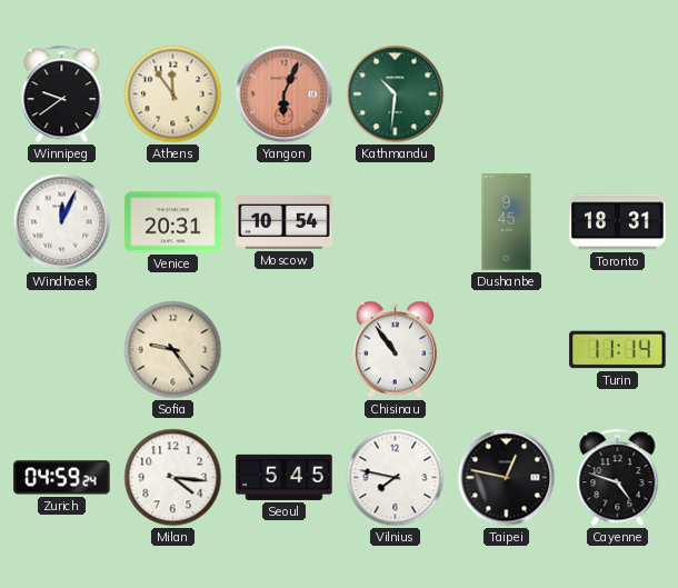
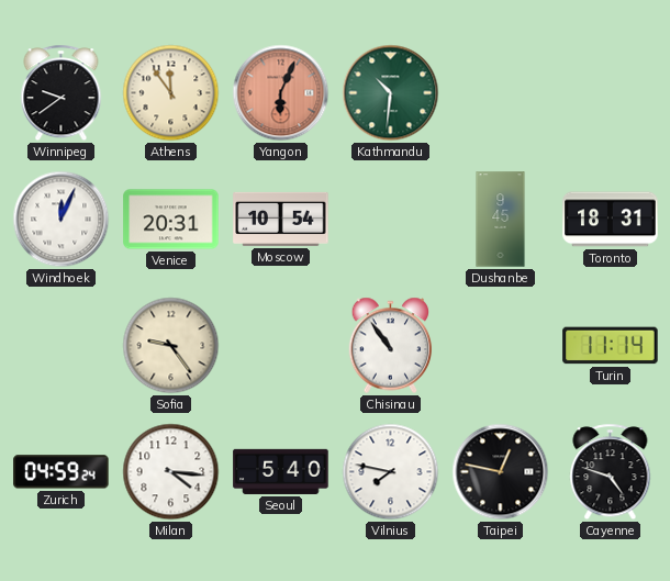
Seoul: 5:45 -> 5:40
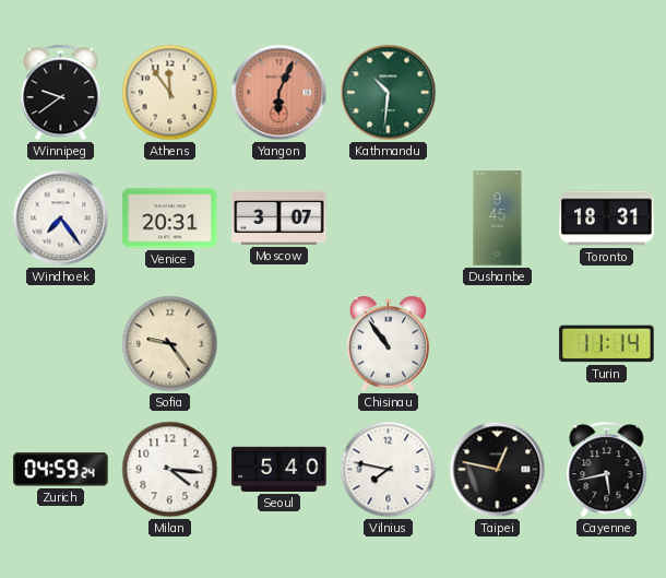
Windhoek: 12:04 -> 7:24
Moscow: 10:54 -> 3:07
Cayenne: 4:48 -> 5:43
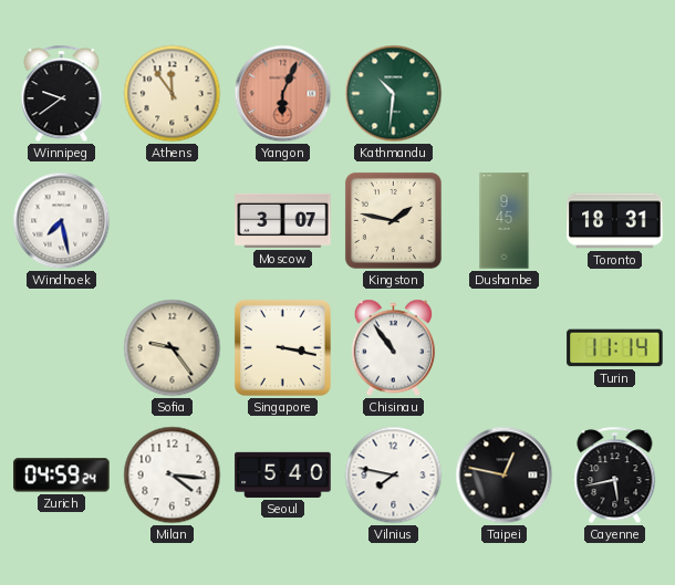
Windhoek: 7:24 -> 7:28
Venice: 20:31 -> none
Kingston: none -> 1:47
Singapore: none -> 3:17
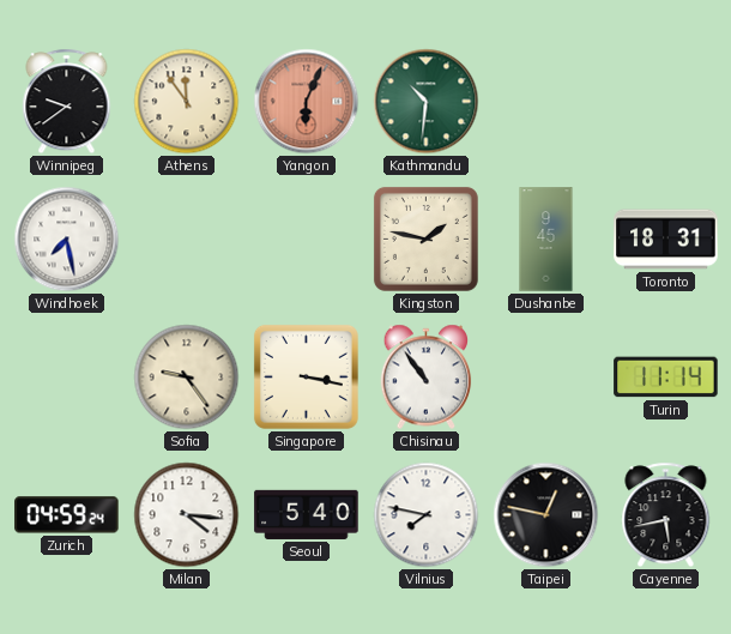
Moscow: 3:07 -> none
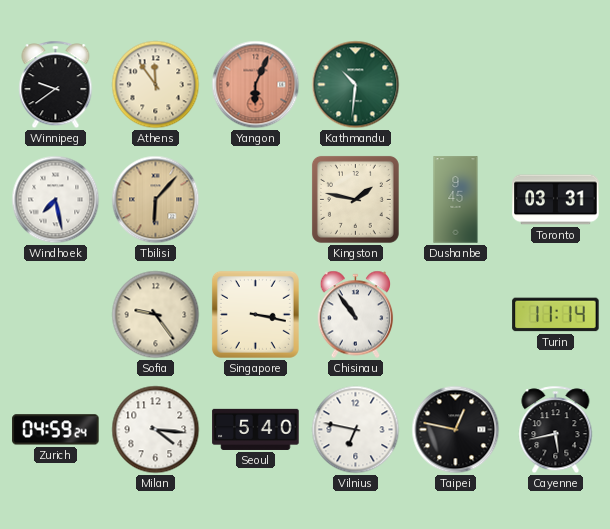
Tbilisi: none -> 6:07
Toronto: 18:31 -> 03:31
Vilnius: 7:47 -> 6:47
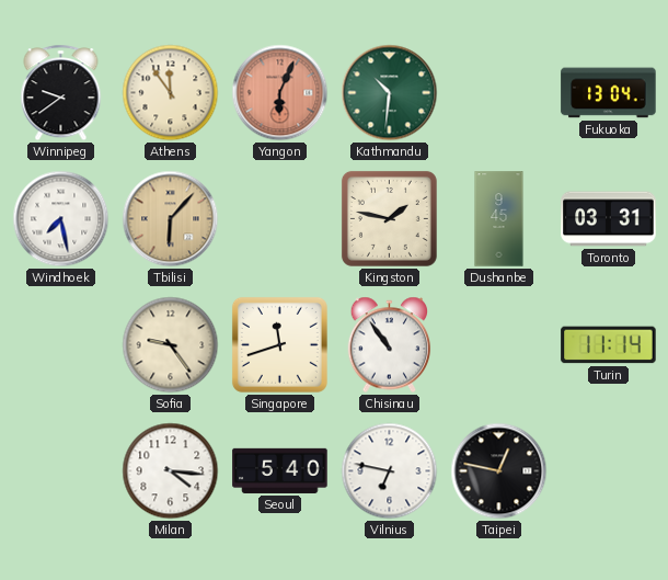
Fukuoka: none -> 13:04
Singapore: 3:17 -> 11:42
Zurich: 04:59 -> none
Cayenne: 5:43 -> none
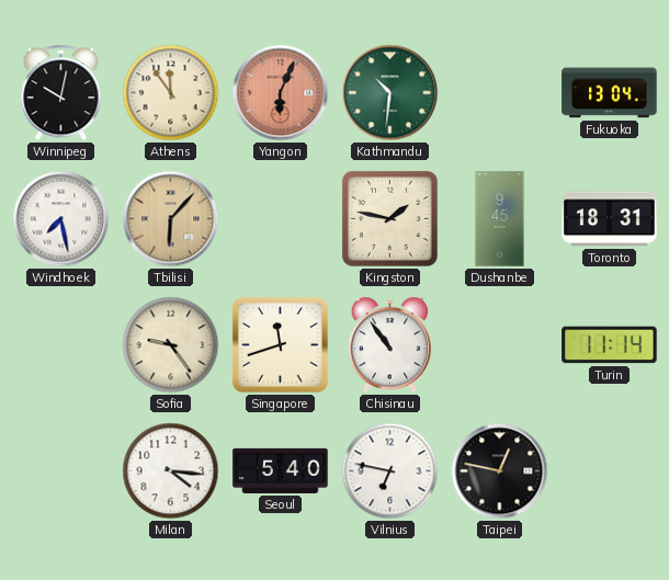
Winnipeg: 9:39 -> 10:02
Toronto: 03:31 -> 18:31
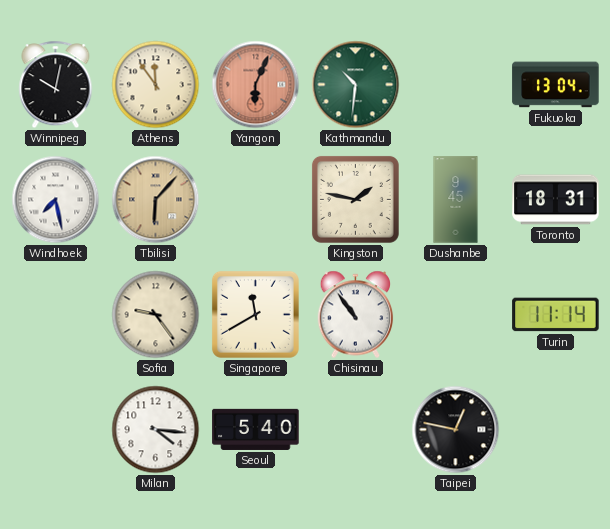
Singapore: 11:42 -> 11:40
Vilnius: 6:47 -> none
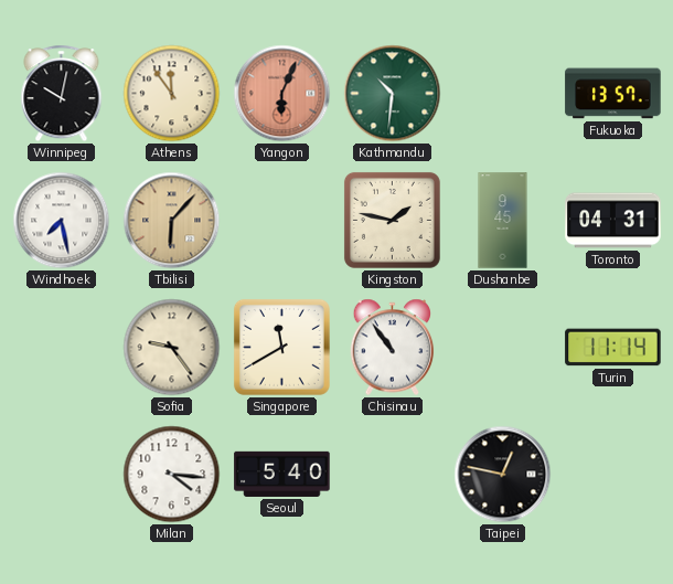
Fukuoka: 13:04 -> 13:57
Toronto: 18:31 -> 04:31
